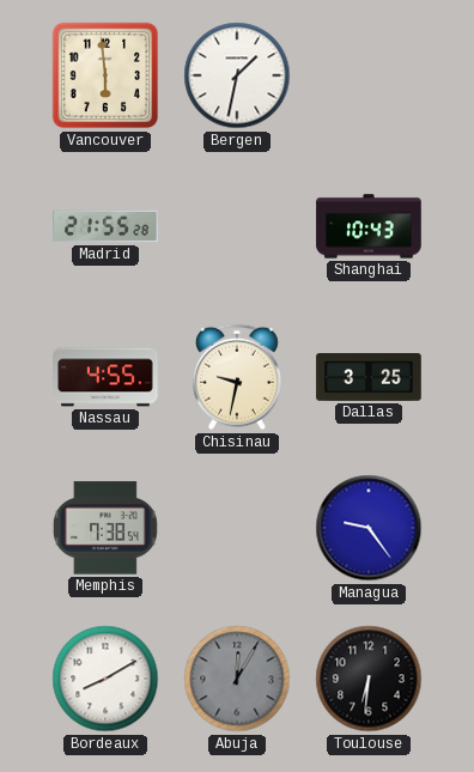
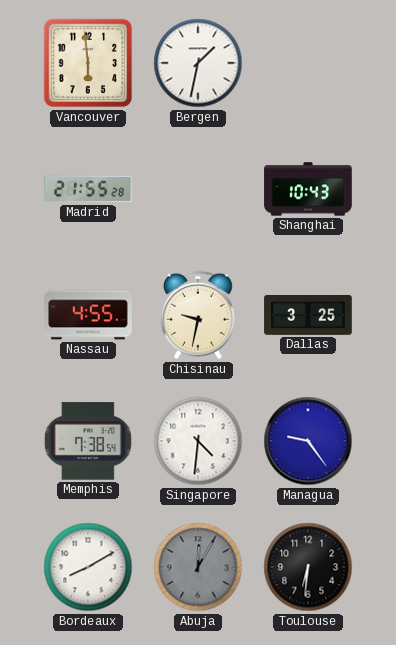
Singapore: none -> 4:31
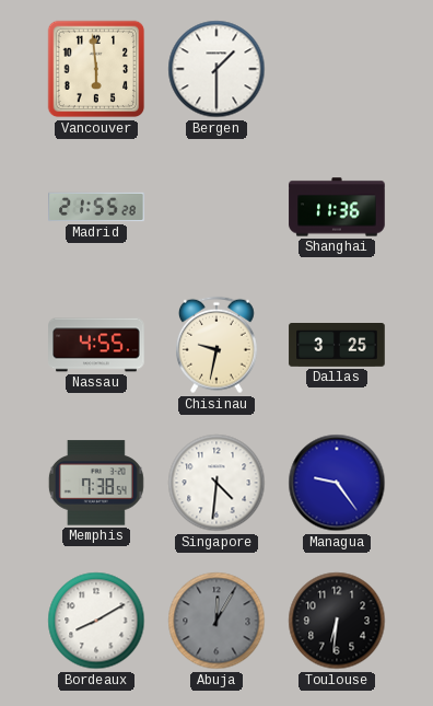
Bergen: 1:32 -> 1:30
Shanghai: 10:43 -> 11:36
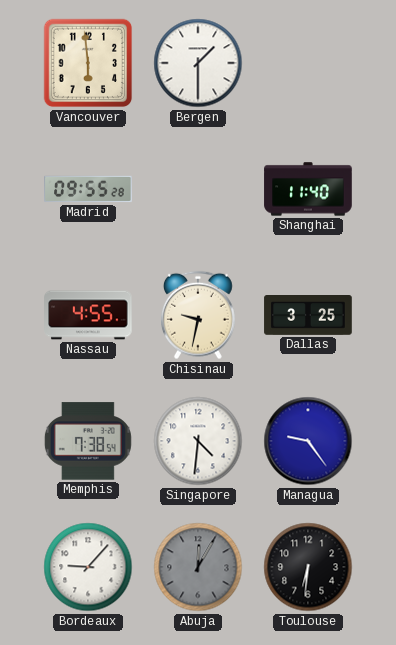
Madrid: 21:55 -> 09:55
Shanghai: 11:36 -> 11:40
Bordeaux: 8:10 -> 9:07
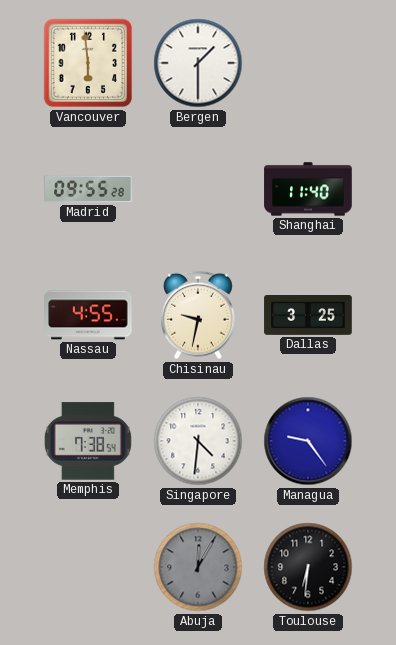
Bordeaux: 9:07 -> none
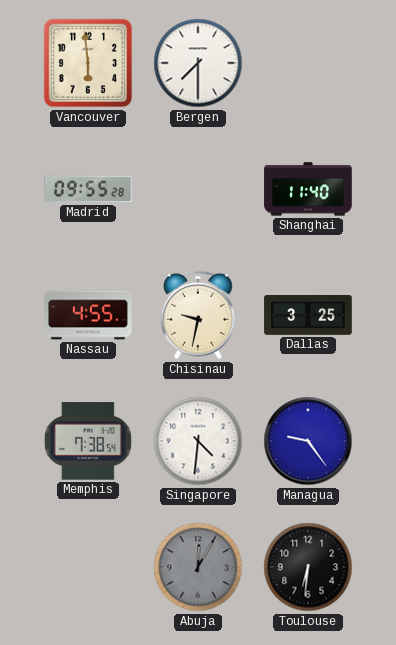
Bergen: 1:30 -> 7:30
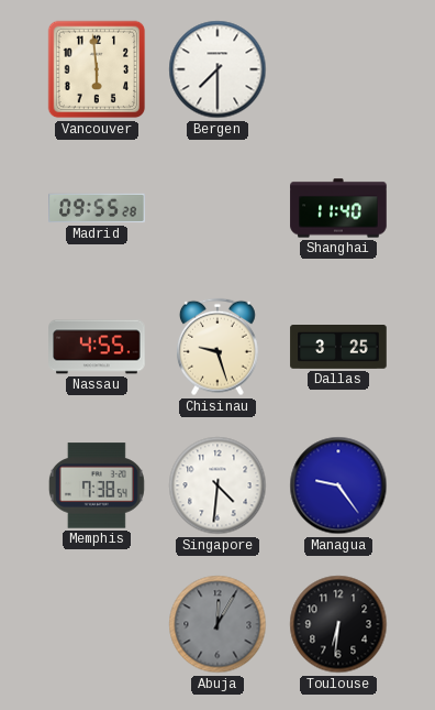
Chisinau: 9:32 -> 9:27
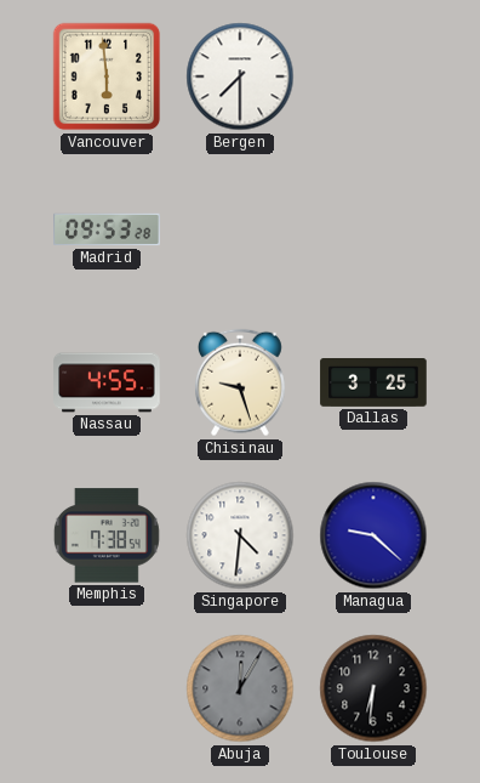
Madrid: 09:55 -> 09:53
Shanghai: 11:40 -> none
Managua: 9:24 -> 9:22
